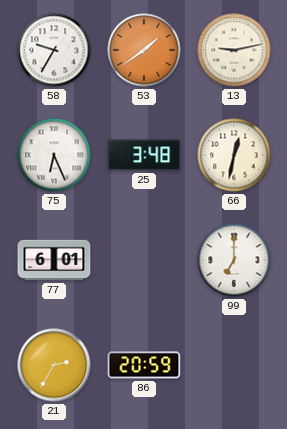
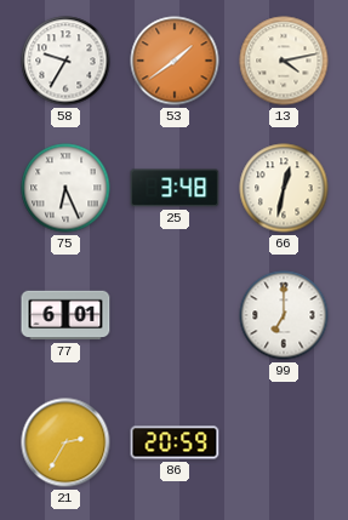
13: 9:13 -> 4:13
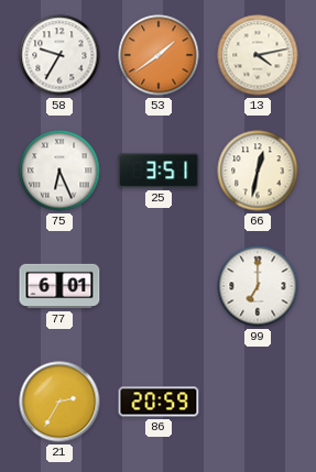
25: 3:48 -> 3:51
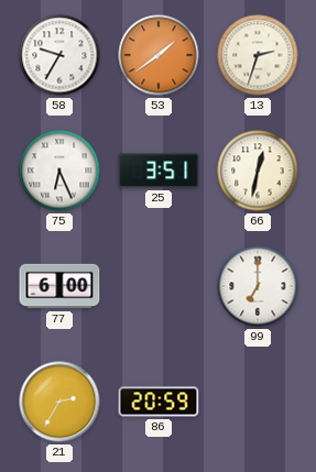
13: 4:13 -> 2:33
77: 6:01 -> 6:00
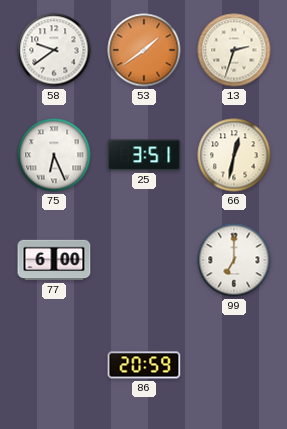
58: 9:35 -> 9:39
21: 2:35 -> none
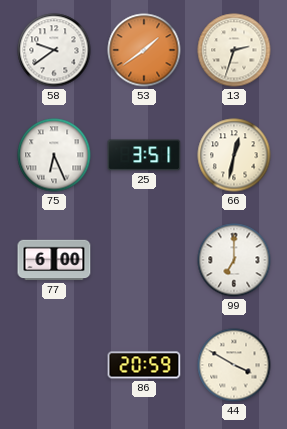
44: none -> 3:50
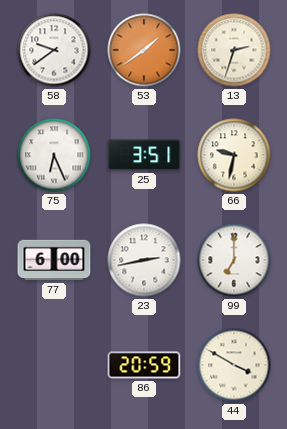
66: 12:32 -> 9:32
23: none -> 2:43
